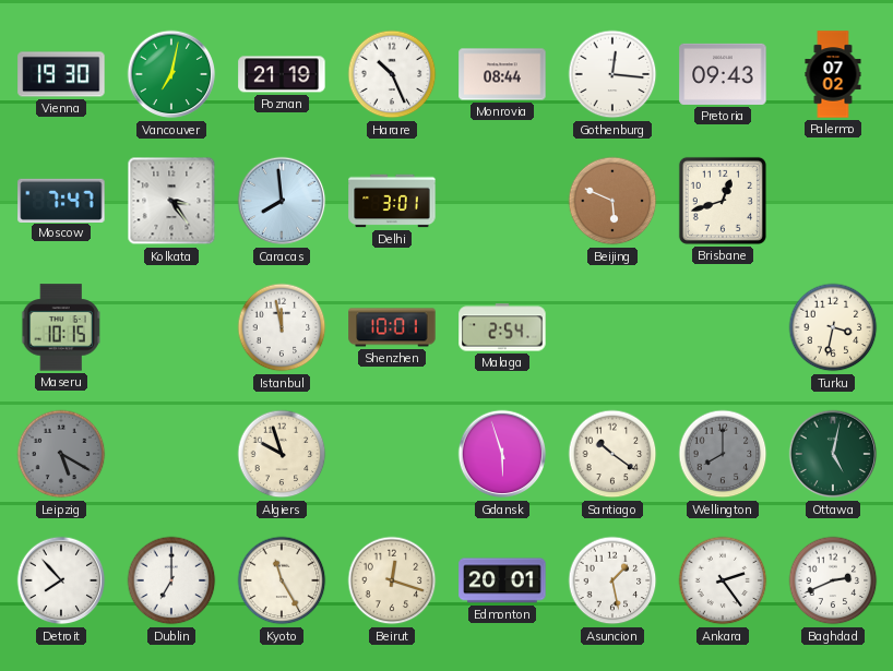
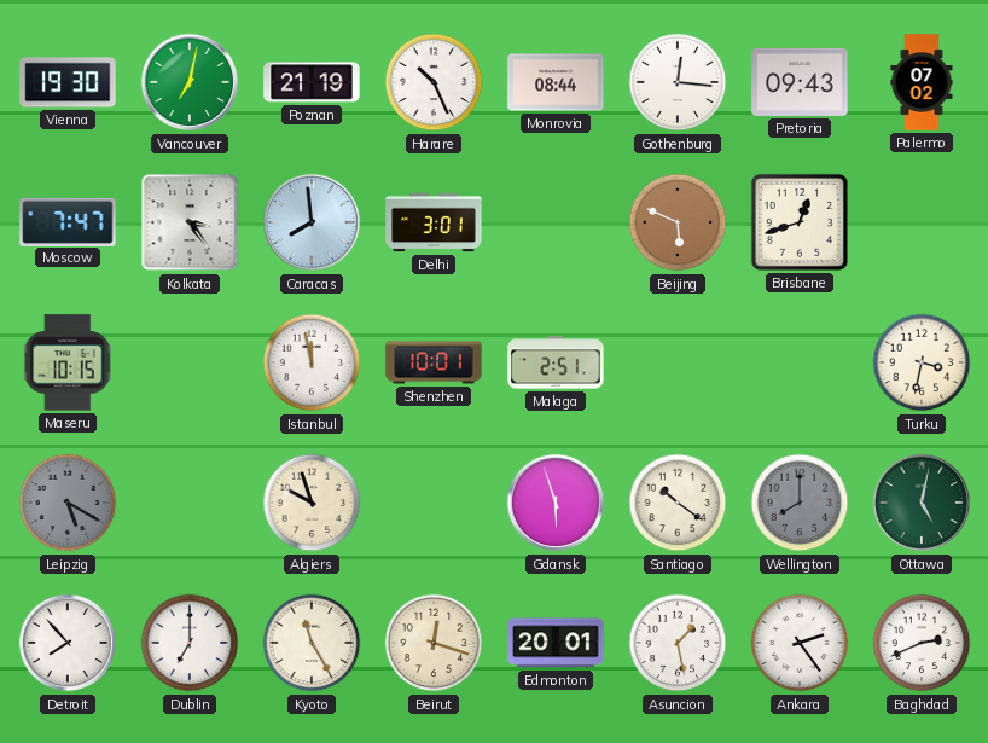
Malaga: 2:54 -> 2:51
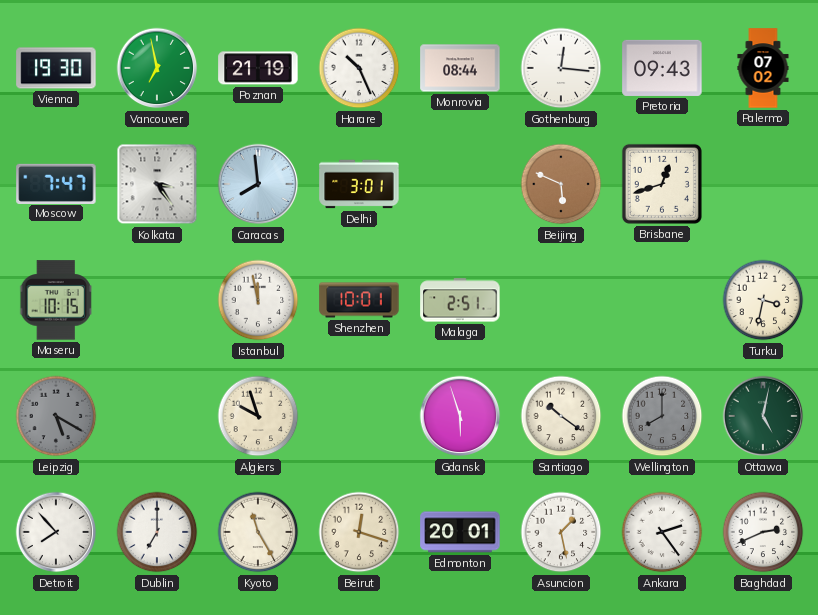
Vancouver: 7:02 -> 6:58
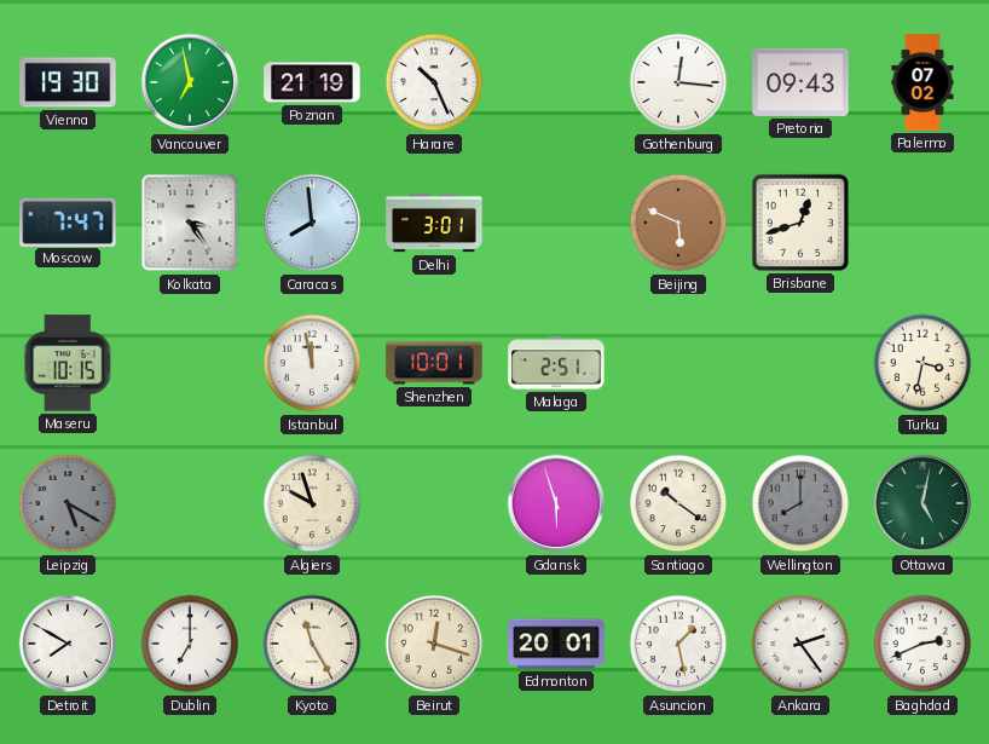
Monrovia: 08:44 -> none
Detroit: 7:53 -> 7:50
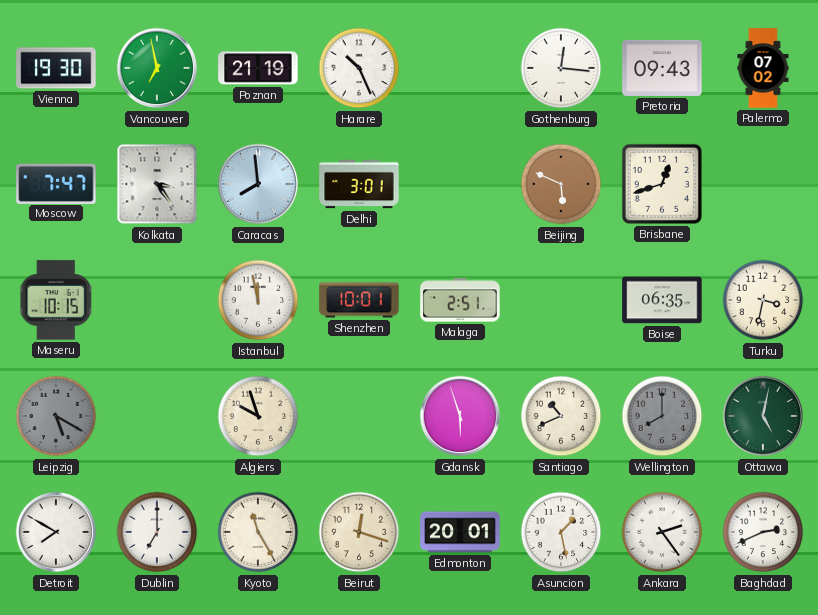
Boise: none -> 06:35
Santiago: 10:21 -> 10:41
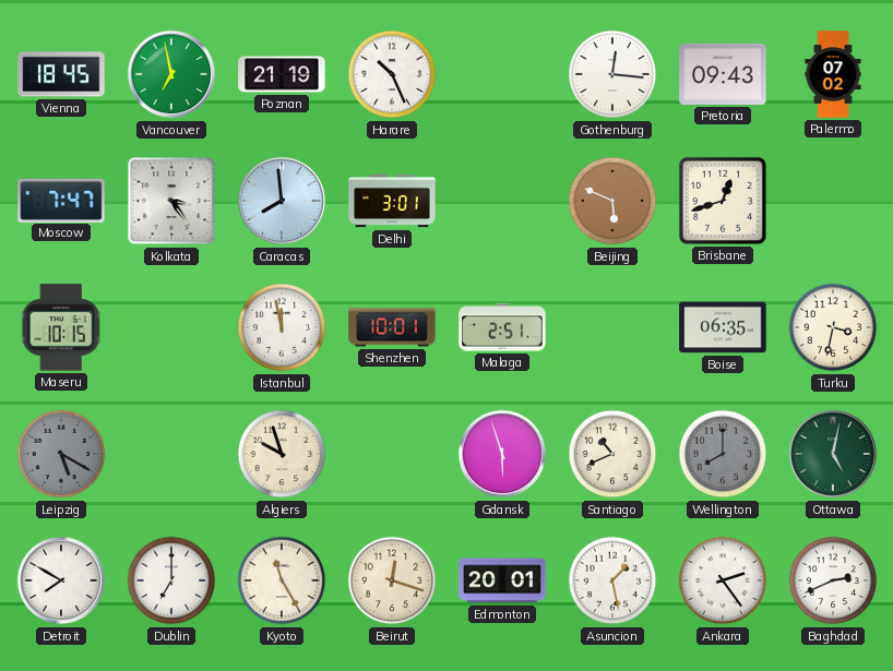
Vienna: 19:30 -> 18:45
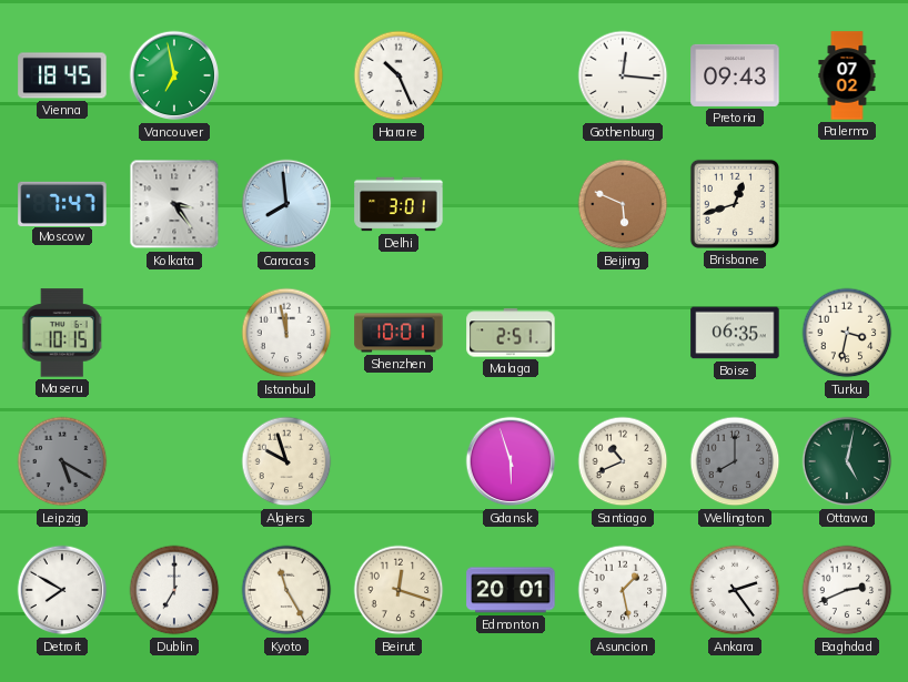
Poznan: 21:19 -> none
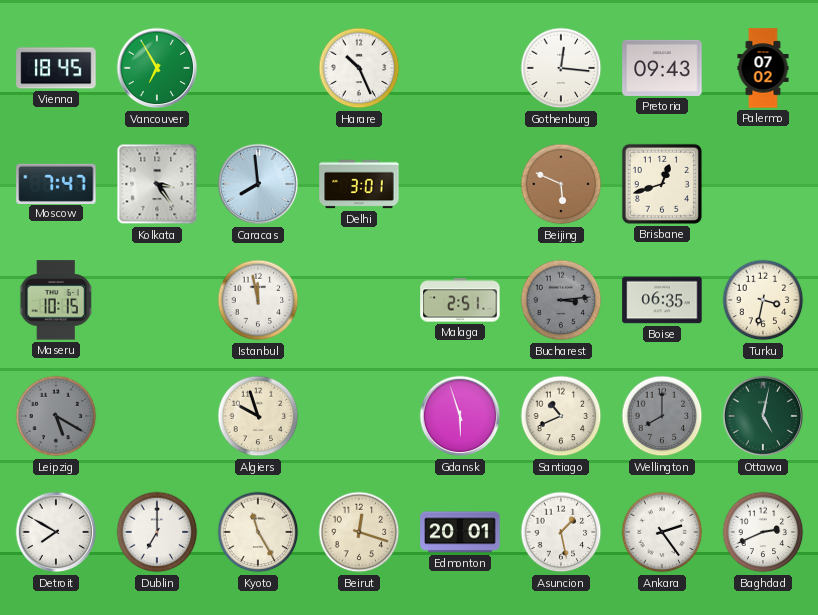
Vancouver: 6:58 -> 6:55
Shenzhen: 10:01 -> none
Bucharest: none -> 3:14
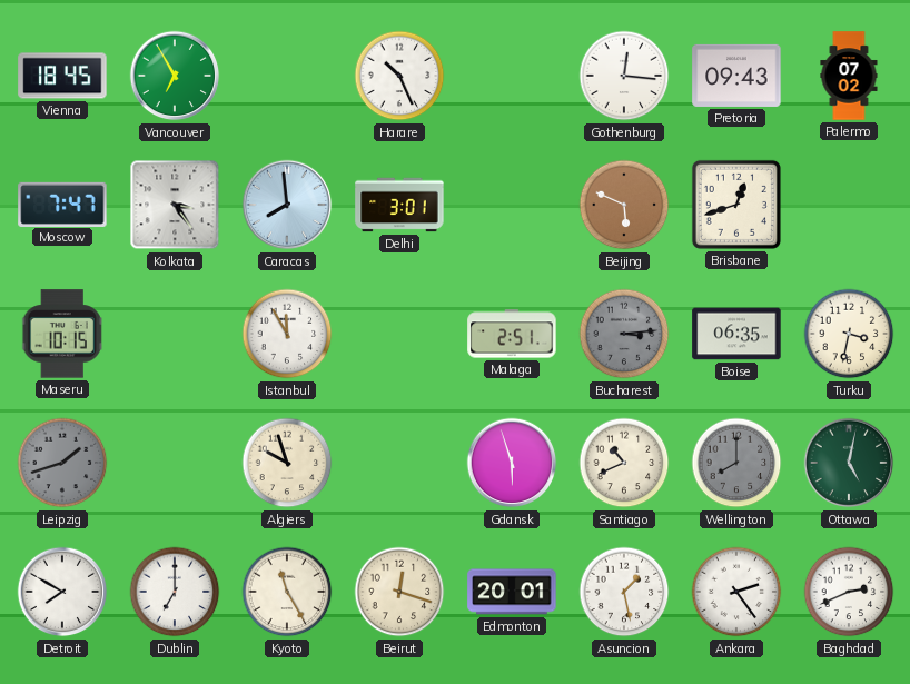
Istanbul: 11:58 -> 11:55
Leipzig: 5:20 -> 1:42
